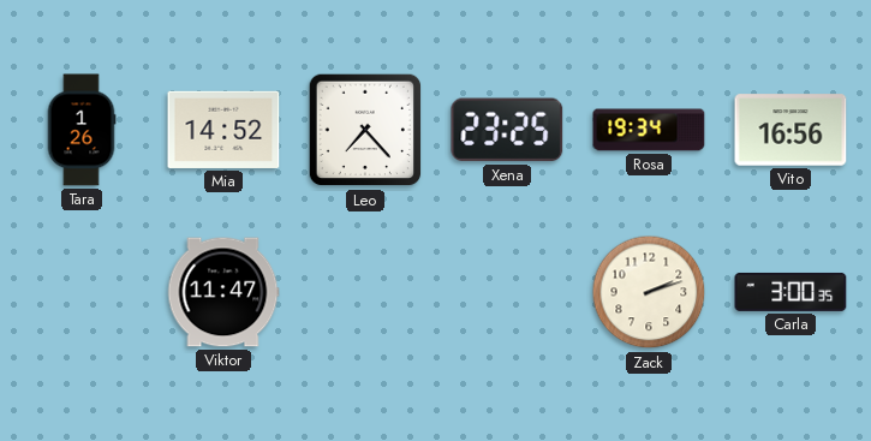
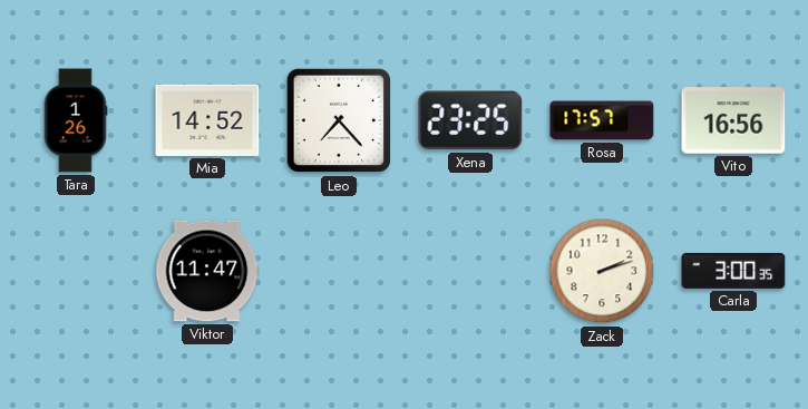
Rosa: 19:34 -> 17:57
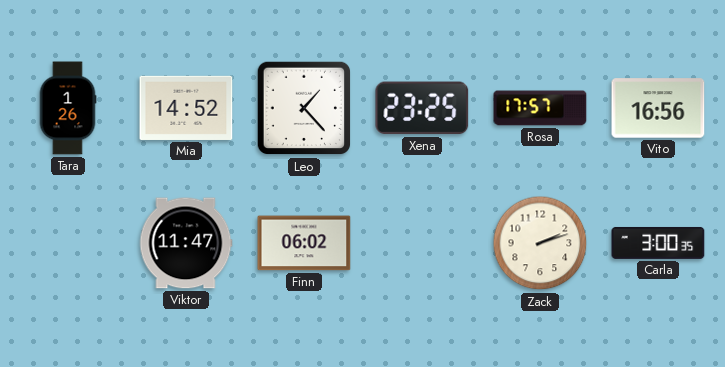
Leo: 7:23 -> 1:23
Finn: none -> 06:02
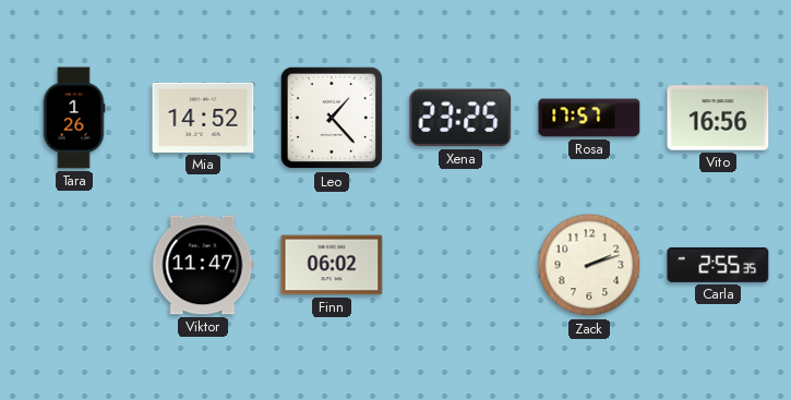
Carla: 3:00 -> 2:55
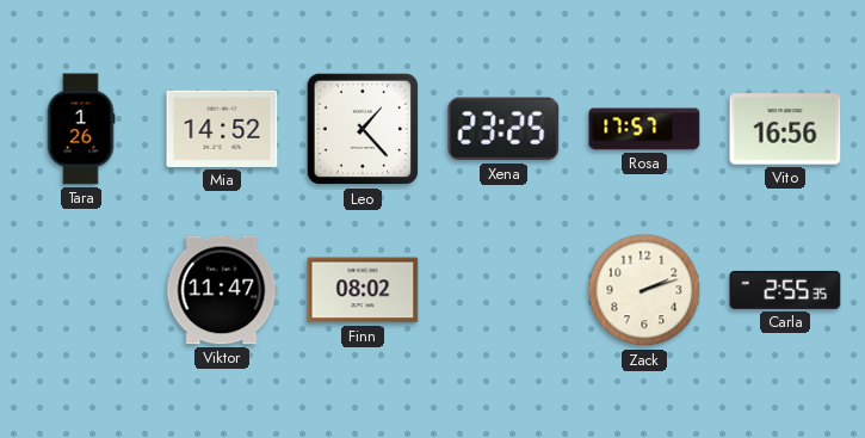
Finn: 06:02 -> 08:02
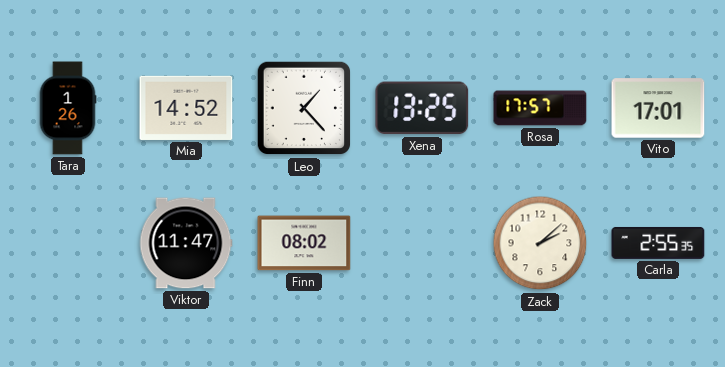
Xena: 23:25 -> 13:25
Vito: 16:56 -> 17:01
Zack: 2:12 -> 2:08
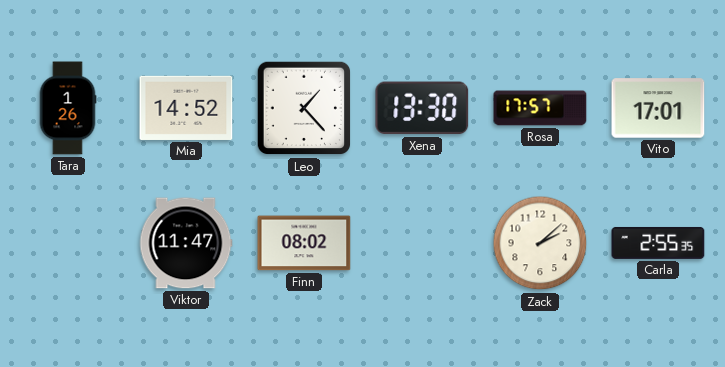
Xena: 13:25 -> 13:30
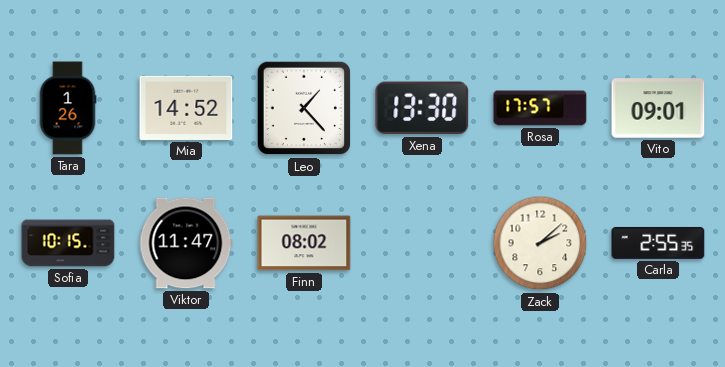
Vito: 17:01 -> 09:01
Sofia: none -> 10:15
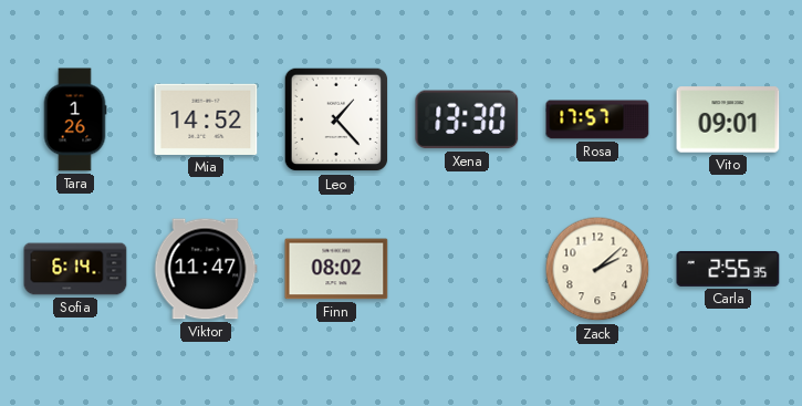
Sofia: 10:15 -> 6:14
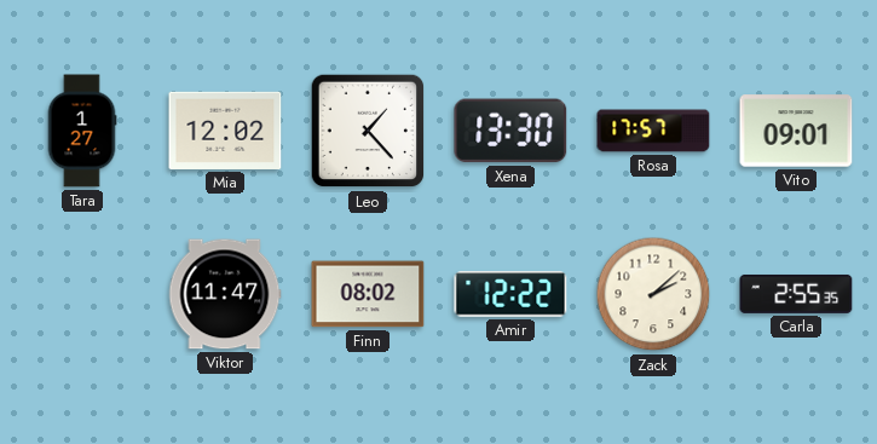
Tara: 1:26 -> 1:27
Mia: 14:52 -> 12:02
Sofia: 6:14 -> none
Amir: none -> 12:22
